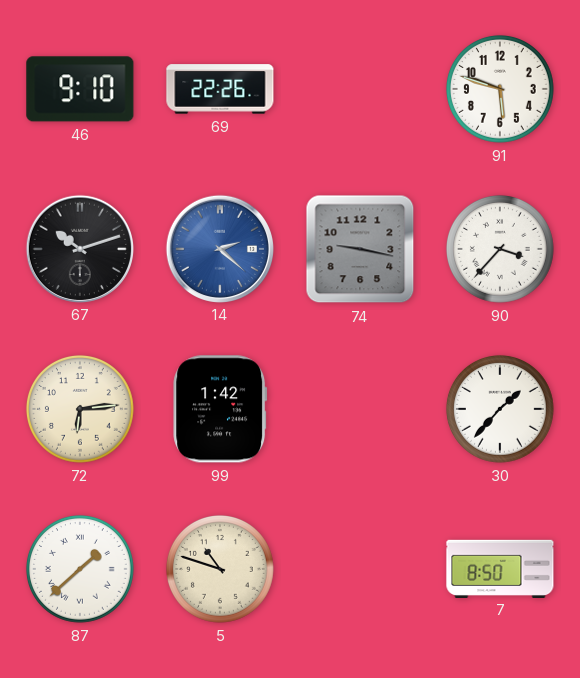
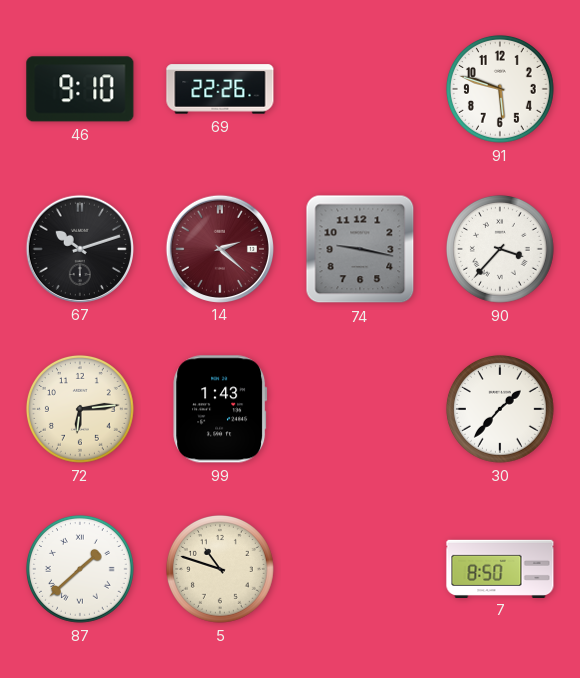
14 dial: blue -> burgundy
99: 1:42 -> 1:43
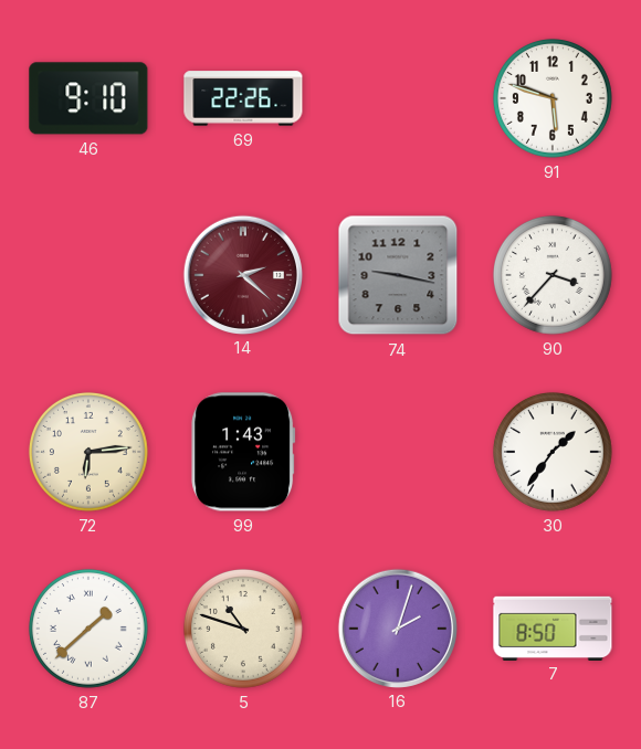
67: 10:12 -> none
30: 1:37 -> 1:36
16: none -> 2:03
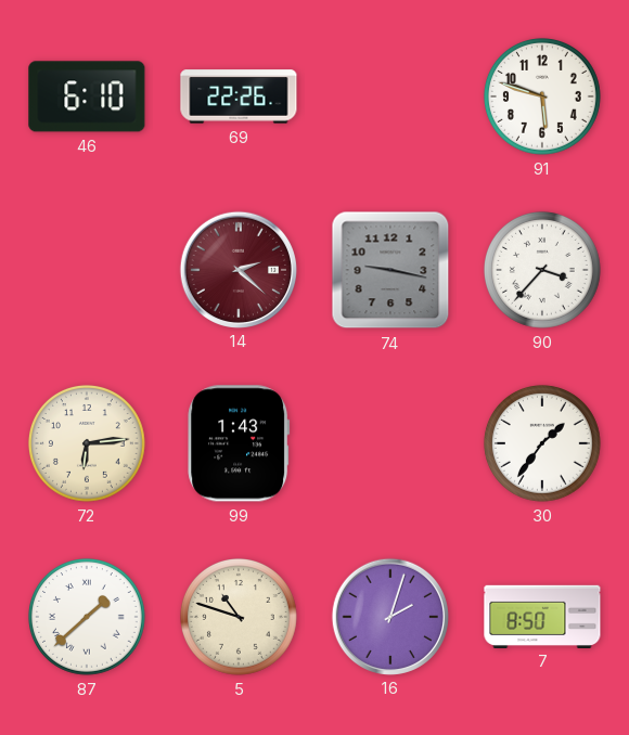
46: 9:10 -> 6:10
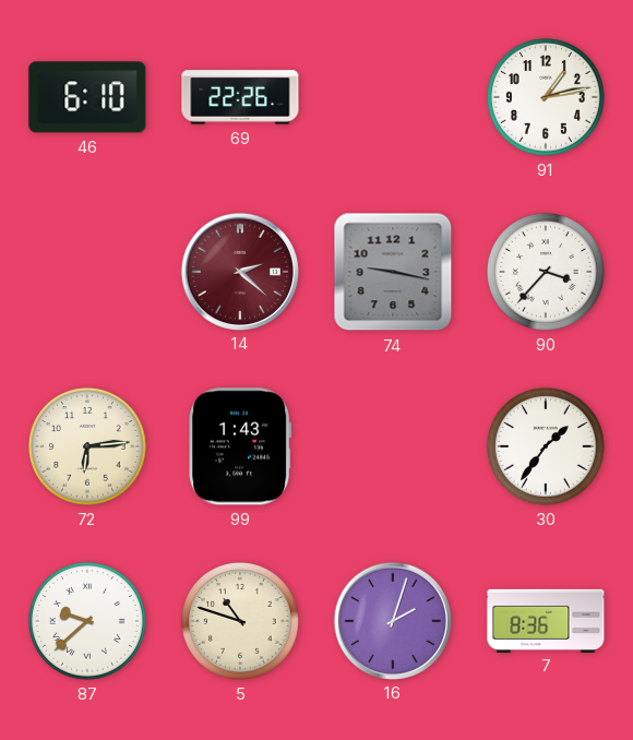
91: 5:48 -> 1:13
87: 1:38 -> 9:38
7: 8:50 -> 8:36
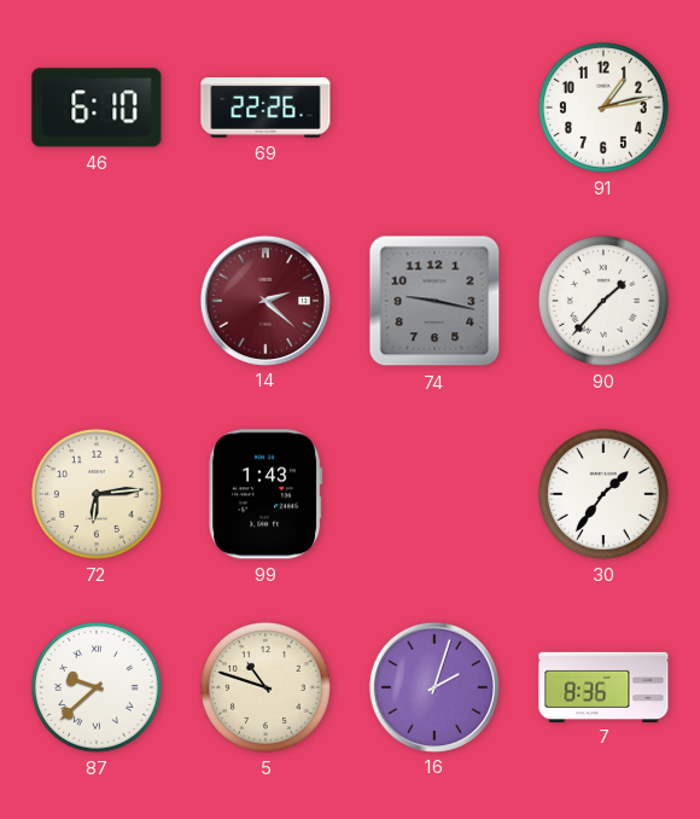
90: 3:37 -> 1:37
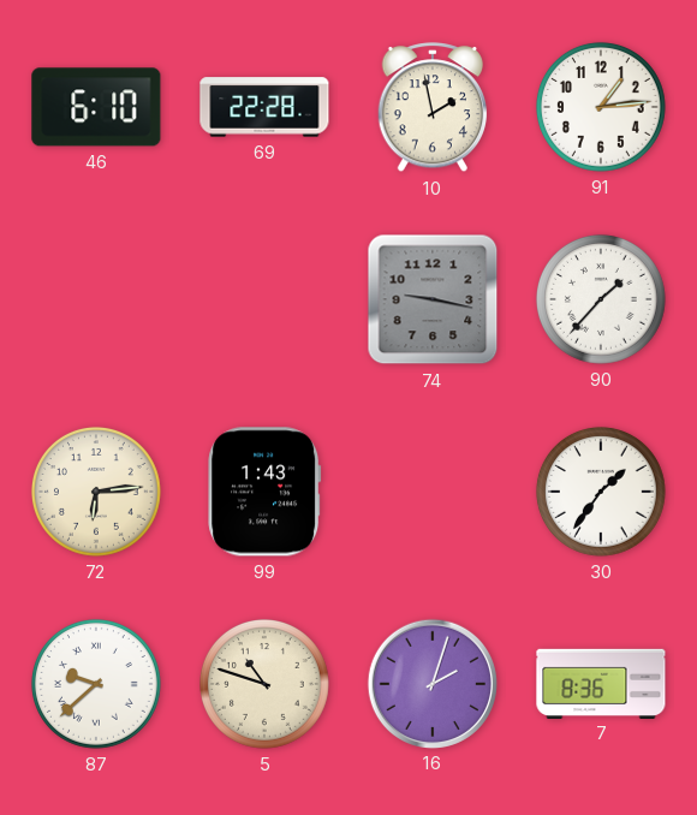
69: 22:26 -> 22:28
10: none -> 1:58
91: 1:13 -> 1:14
14: 2:22 -> none
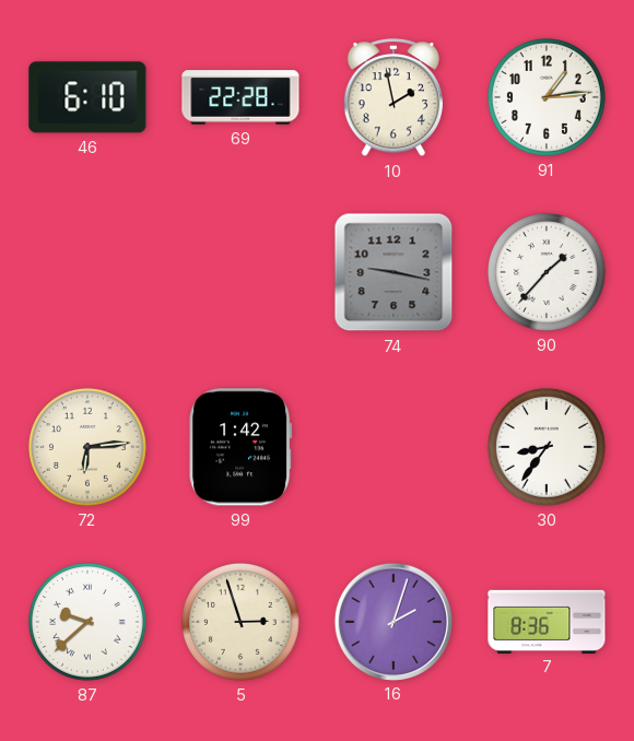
99: 1:43 -> 1:42
30: 1:36 -> 8:36
5: 10:48 -> 2:57
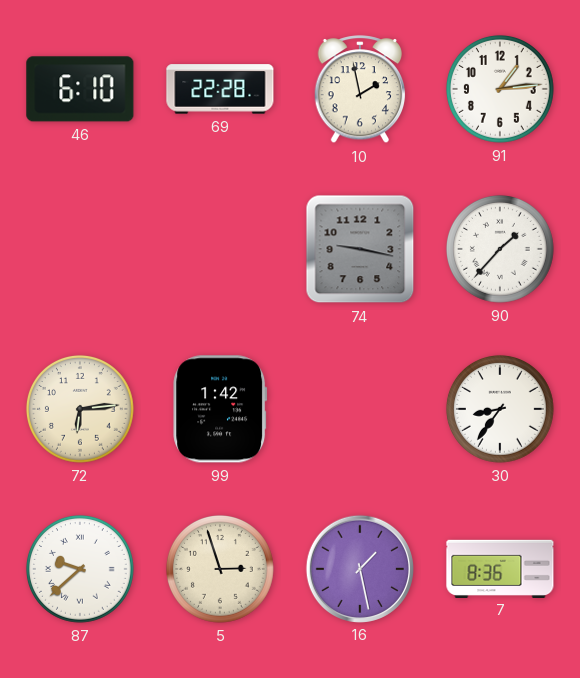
16: 2:03 -> 1:28
